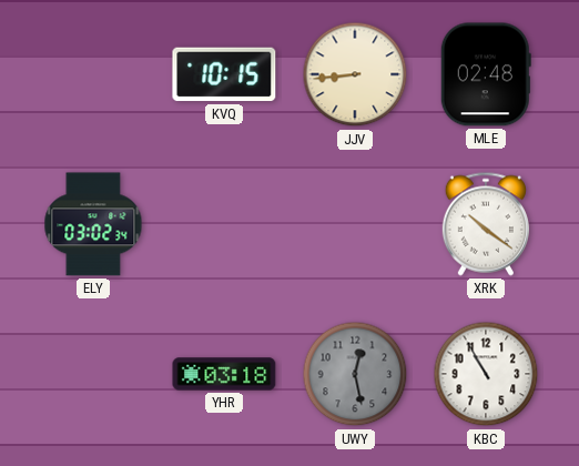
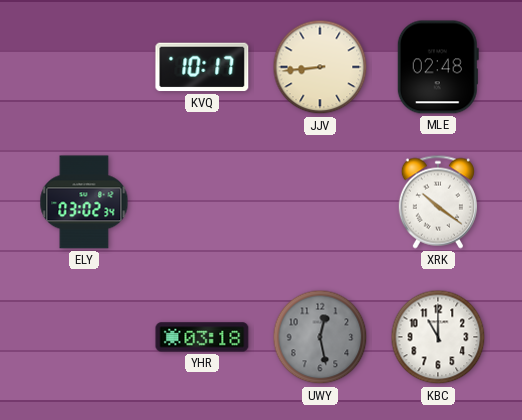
KVQ: 10:15 -> 10:17
KBC: 10:55 -> 11:00
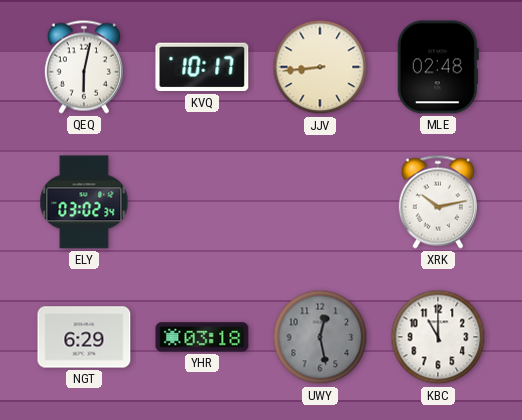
QEQ: none -> 6:02
XRK: 10:21 -> 10:13
NGT: none -> 6:29
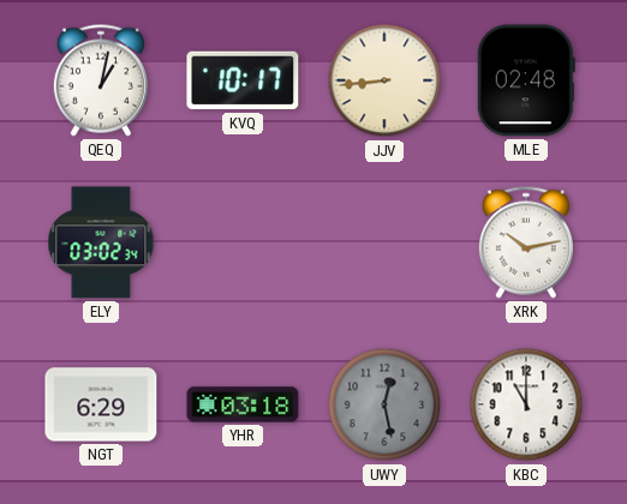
QEQ: 6:02 -> 1:02
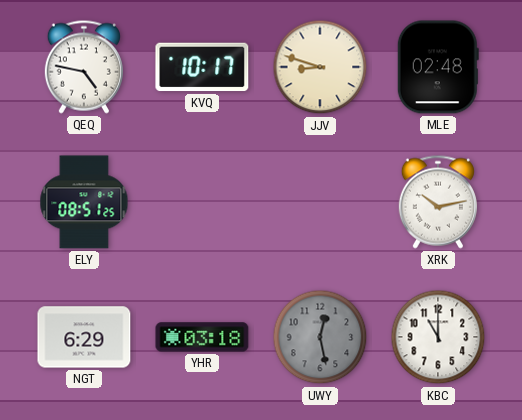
QEQ: 1:02 -> 4:47
JJV: 8:44 -> 8:48
ELY: 03:02 -> 08:51
